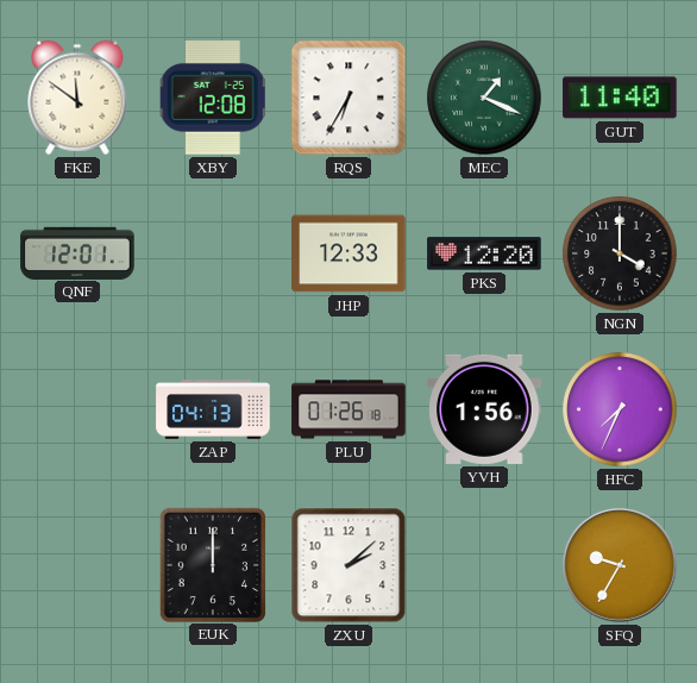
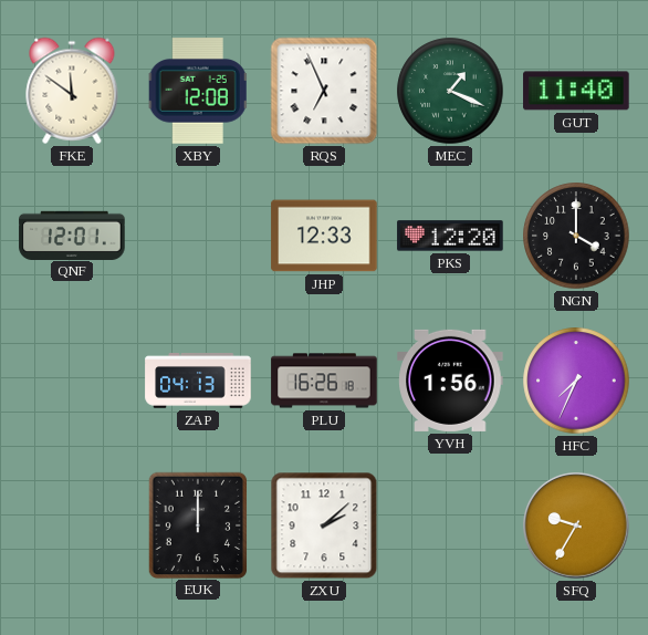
RQS: 6:35 -> 6:56
PLU: 01:26 -> 16:26
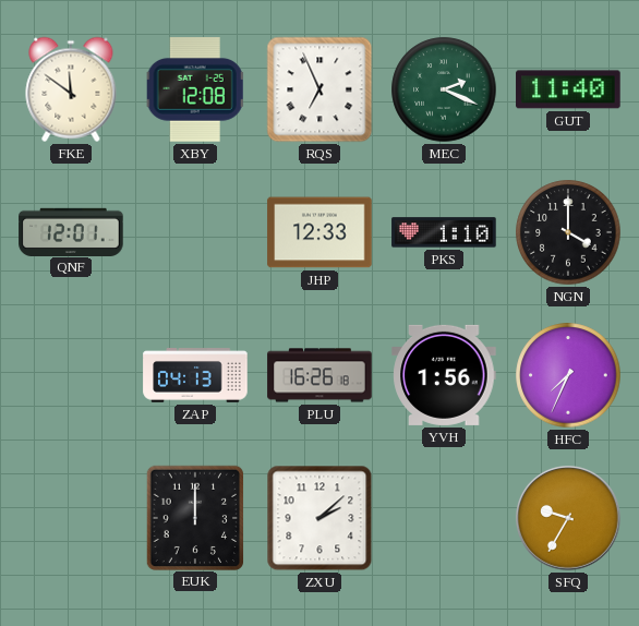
MEC: 1:19 -> 2:19
PKS: 12:20 -> 1:10
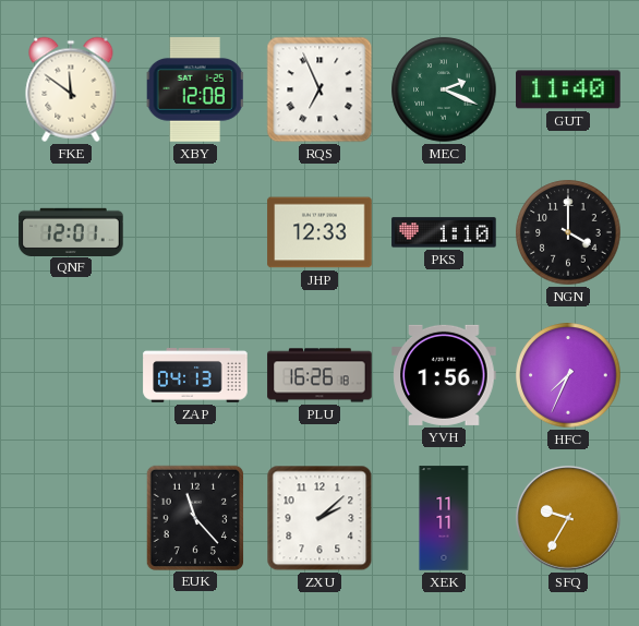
EUK: 12:00 -> 11:23
XEK: none -> 11:11
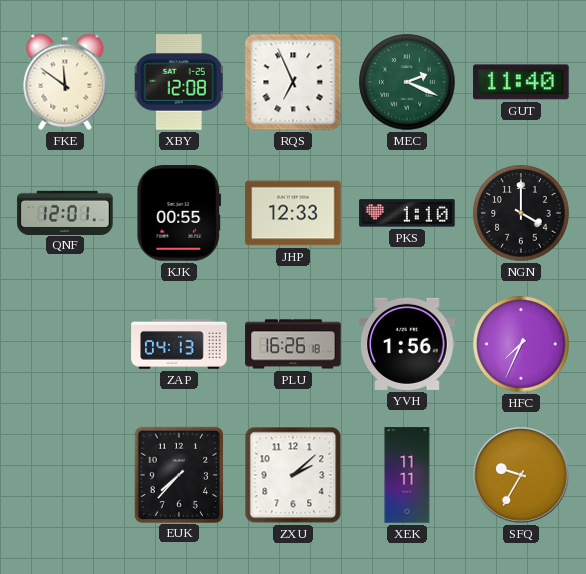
KJK: none -> 00:55
EUK: 11:23 -> 7:37
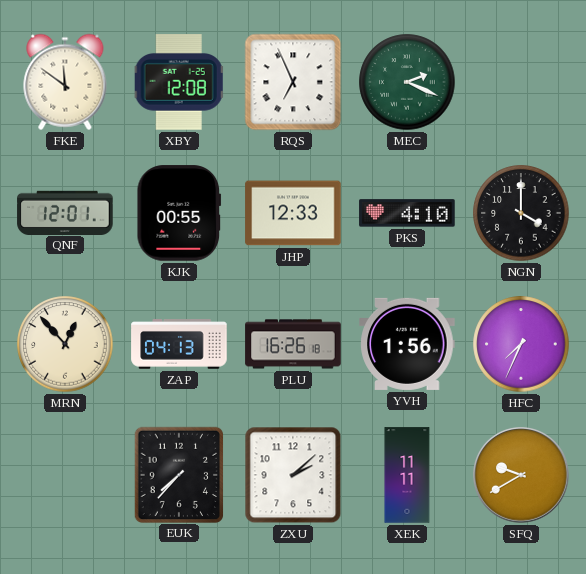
GUT: 11:40 -> none
PKS: 1:10 -> 4:10
MRN: none -> 12:53
SFQ: 9:35 -> 9:40
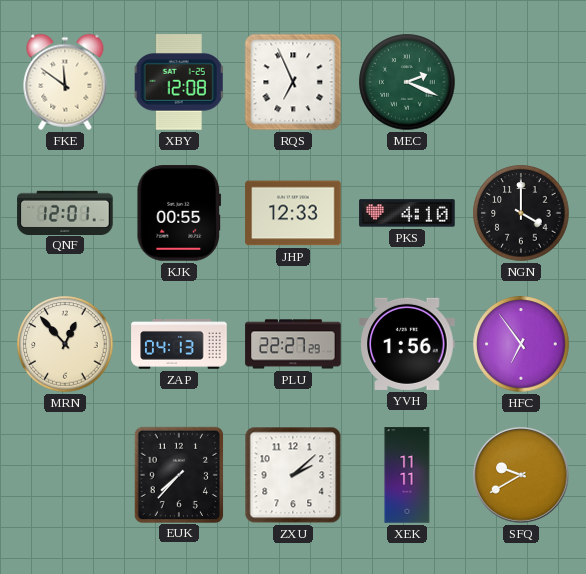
PLU: 16:26 -> 22:27
HFC: 7:34 -> 6:54
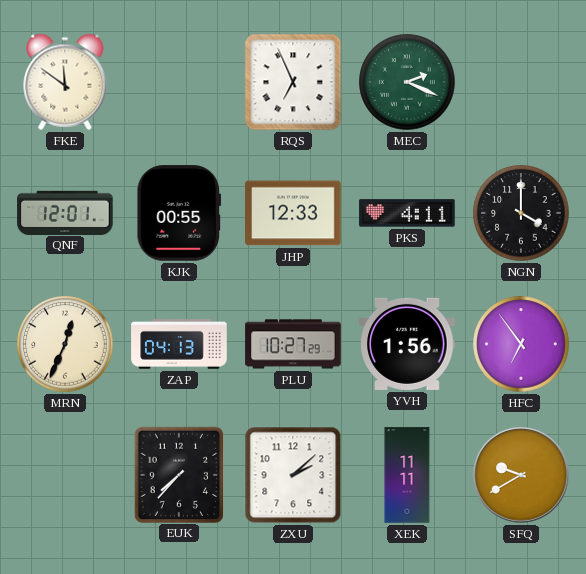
XBY: 12:08 -> none
PKS: 4:10 -> 4:11
MRN: 12:53 -> 12:34
PLU: 22:27 -> 10:27
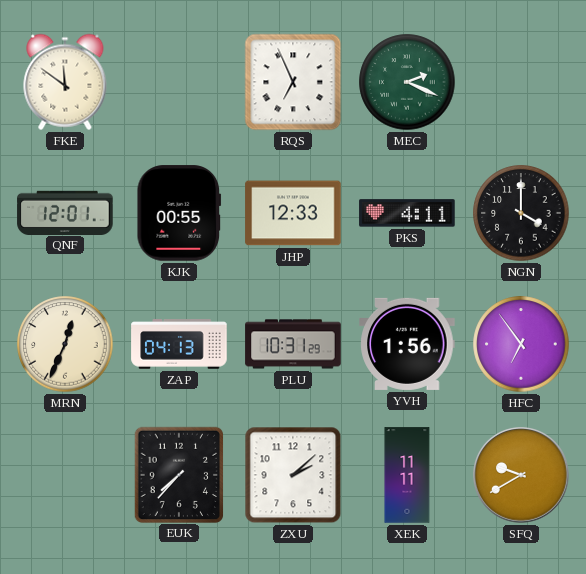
PLU: 10:27 -> 10:31
